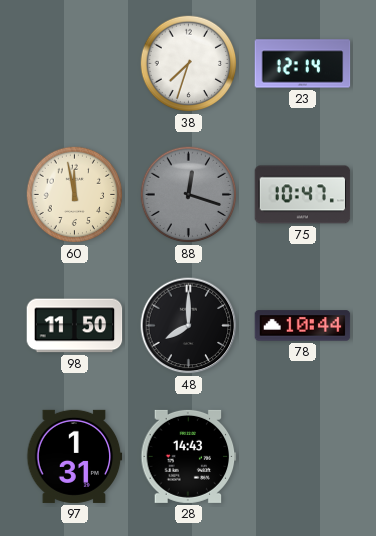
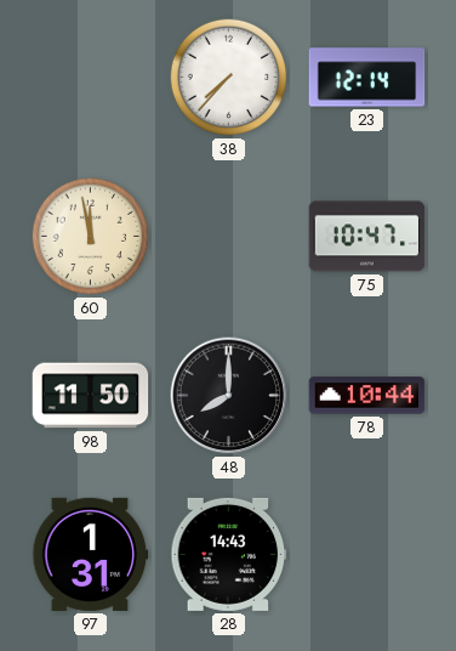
38: 7:33 -> 7:37
88: 12:18 -> none
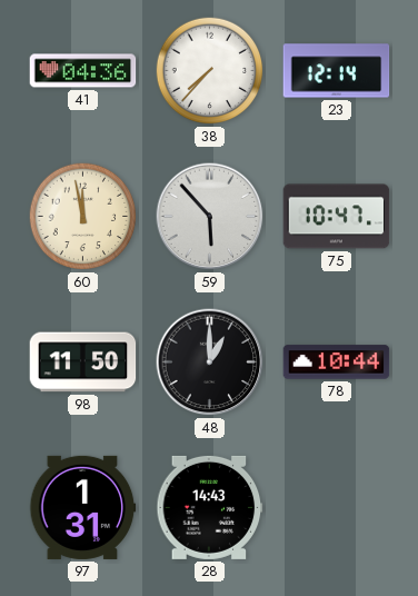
41: none -> 04:36
59: none -> 5:53
48: 8:00 -> 1:00
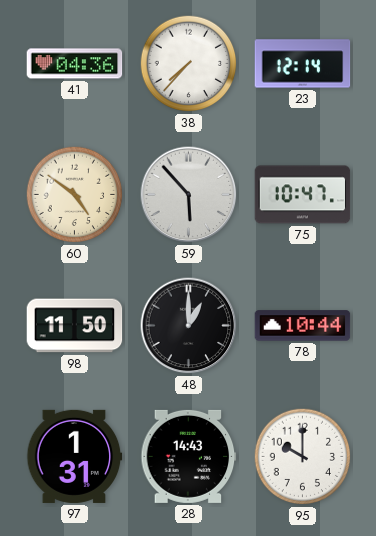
60: 11:58 -> 4:51
95: none -> 10:00
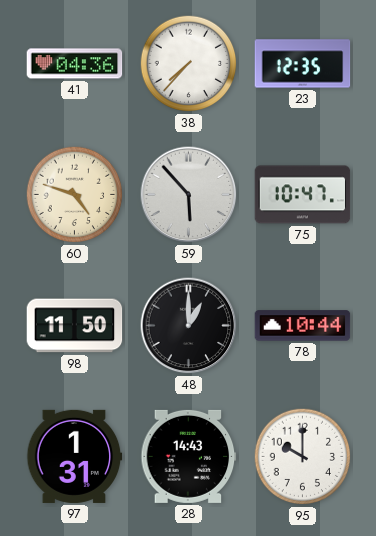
23: 12:14 -> 12:35
60: 4:51 -> 4:48
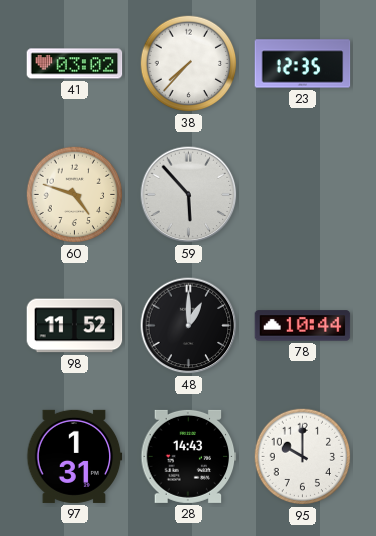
41: 04:36 -> 03:02
75: 10:47 -> none
98: 11:50 -> 11:52
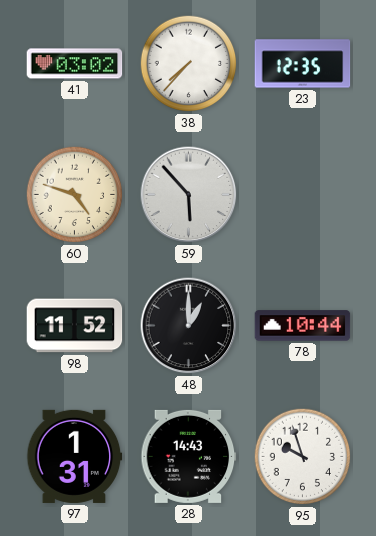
95: 10:00 -> 9:57
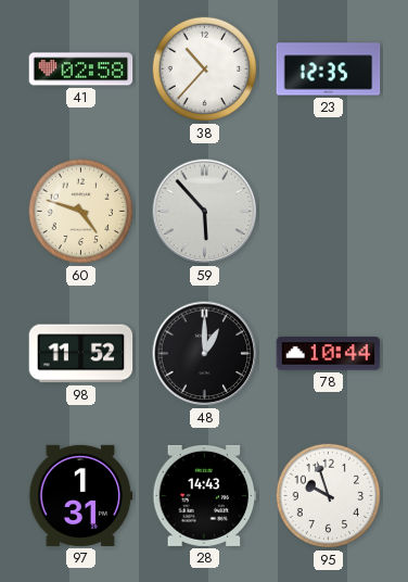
41: 03:02 -> 02:58
38: 7:37 -> 10:37
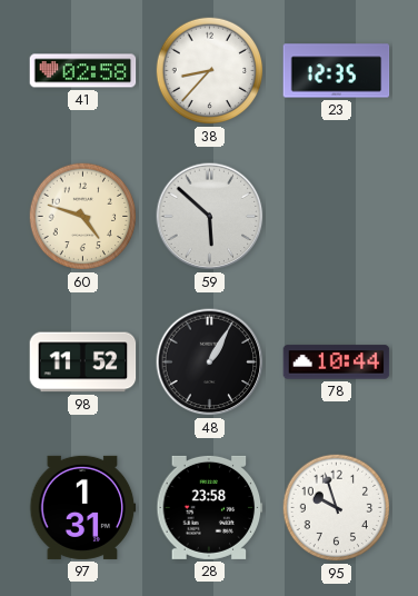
38: 10:37 -> 8:37
59: 5:53 -> 5:52
48: 1:00 -> 1:05
28: 14:43 -> 23:58
